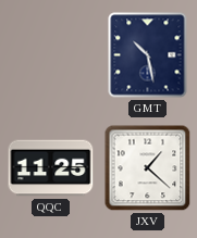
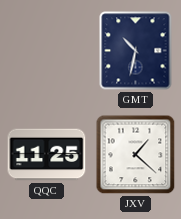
GMT: 10:28 -> 10:32
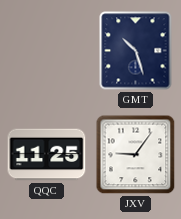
GMT: 10:32 -> 10:27
JXV: 1:22 -> 9:06
